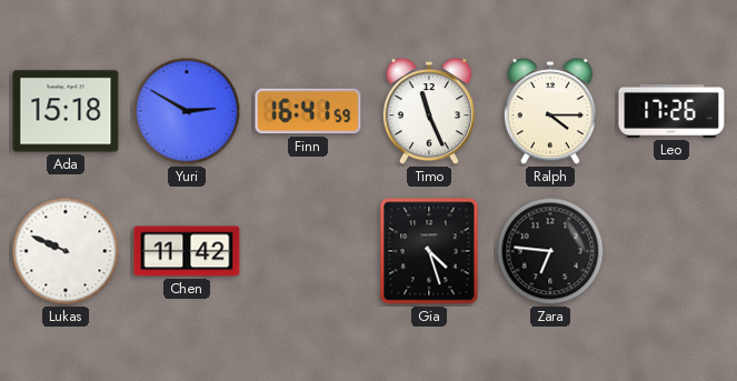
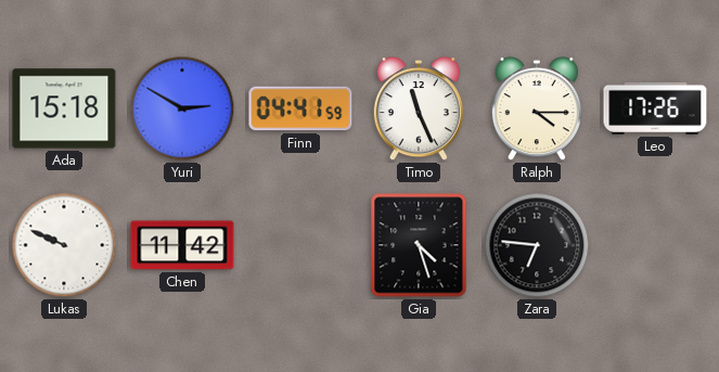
Finn: 16:41 -> 04:41
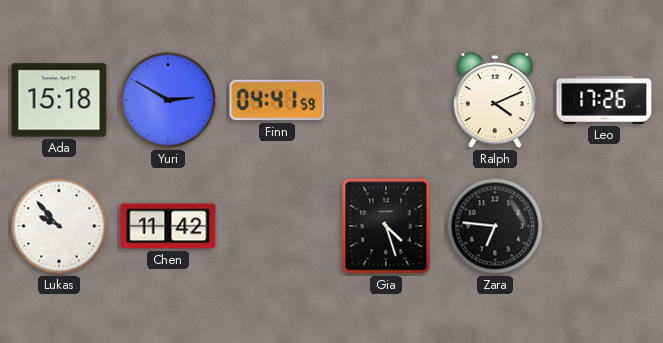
Timo: 11:26 -> none
Ralph: 4:15 -> 4:11
Lukas: 9:49 -> 9:53
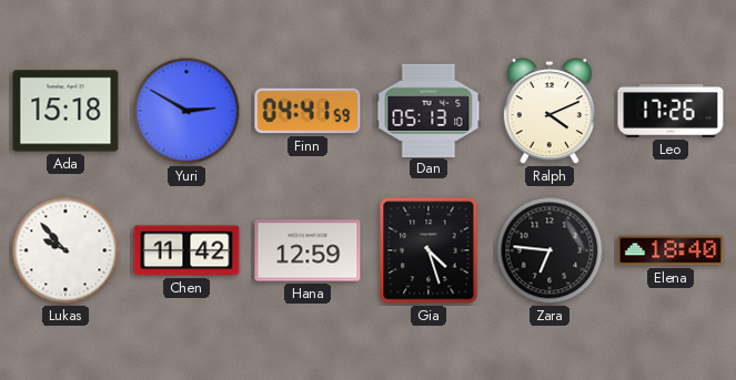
Dan: none -> 05:13
Hana: none -> 12:59
Elena: none -> 18:40
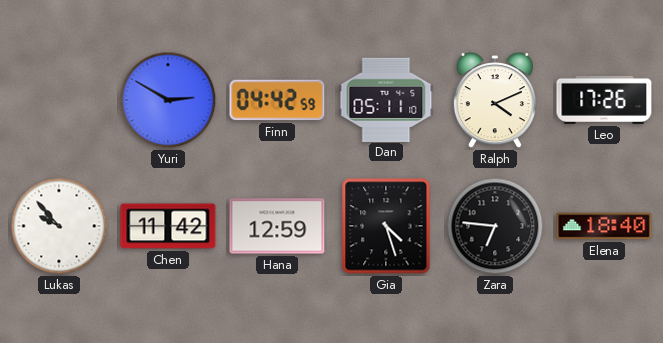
Ada: 15:18 -> none
Finn: 04:41 -> 04:42
Dan: 05:13 -> 05:11
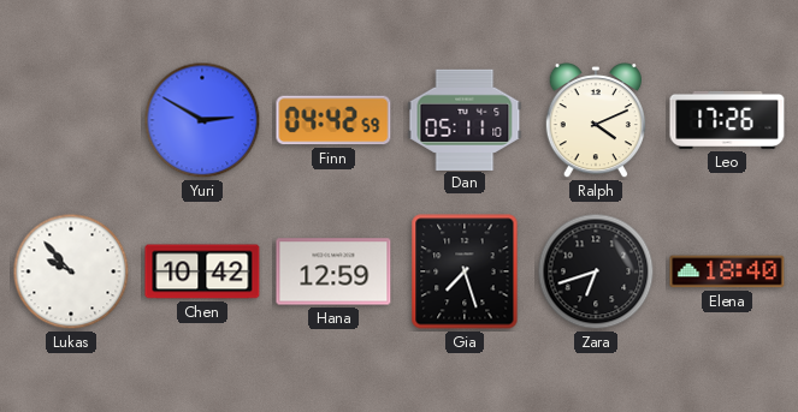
Chen: 11:42 -> 10:42
Gia: 4:27 -> 7:27
Zara: 6:46 -> 6:42
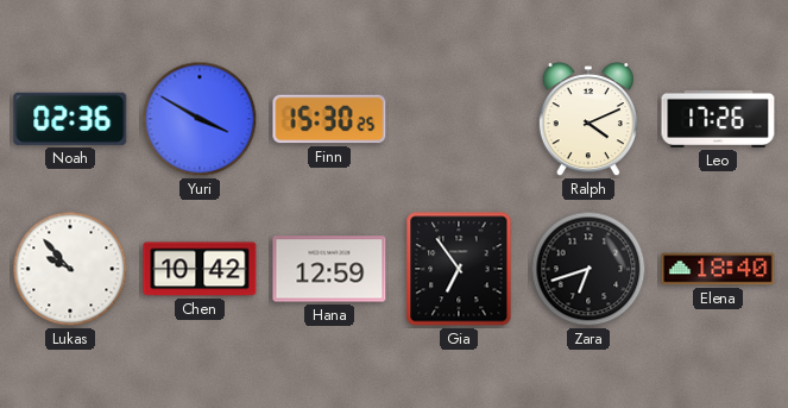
Noah: none -> 02:36
Yuri: 2:50 -> 3:50
Finn: 04:42 -> 15:30
Dan: 05:11 -> none
Gia: 7:27 -> 6:54
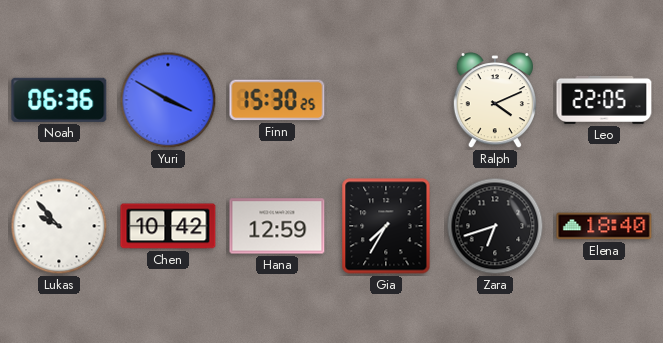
Noah: 02:36 -> 06:36
Leo: 17:26 -> 22:05
Gia: 6:54 -> 7:35
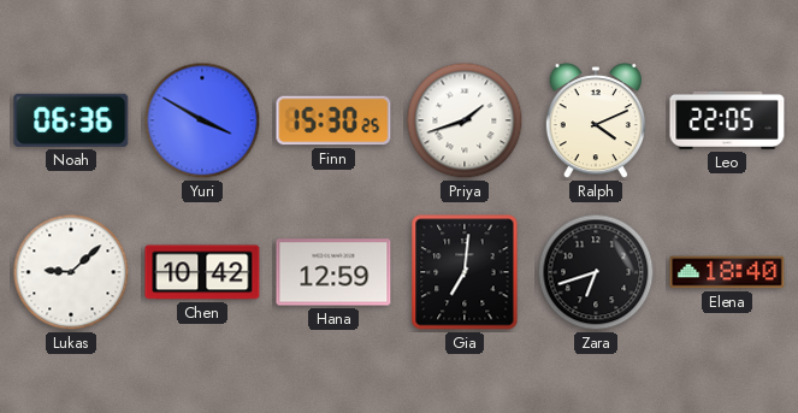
Priya: none -> 1:42
Lukas: 9:53 -> 9:08
Gia: 7:35 -> 7:01
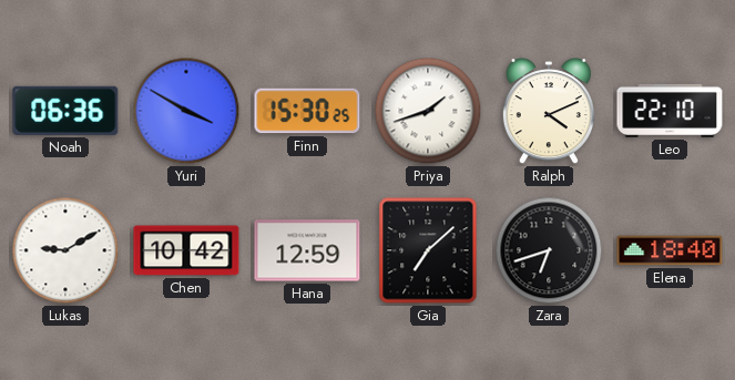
Leo: 22:05 -> 22:10
Lukas: 9:08 -> 9:10
Gia: 7:01 -> 7:08
